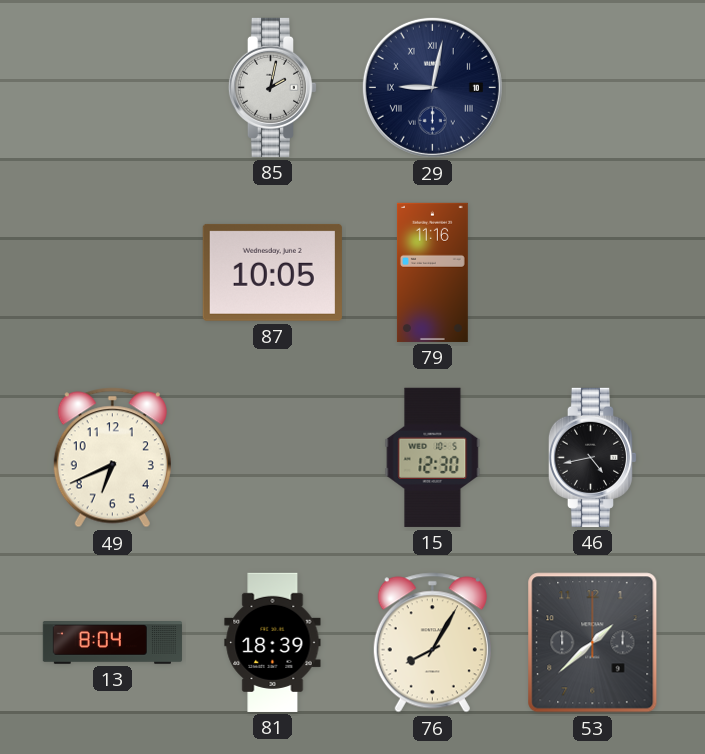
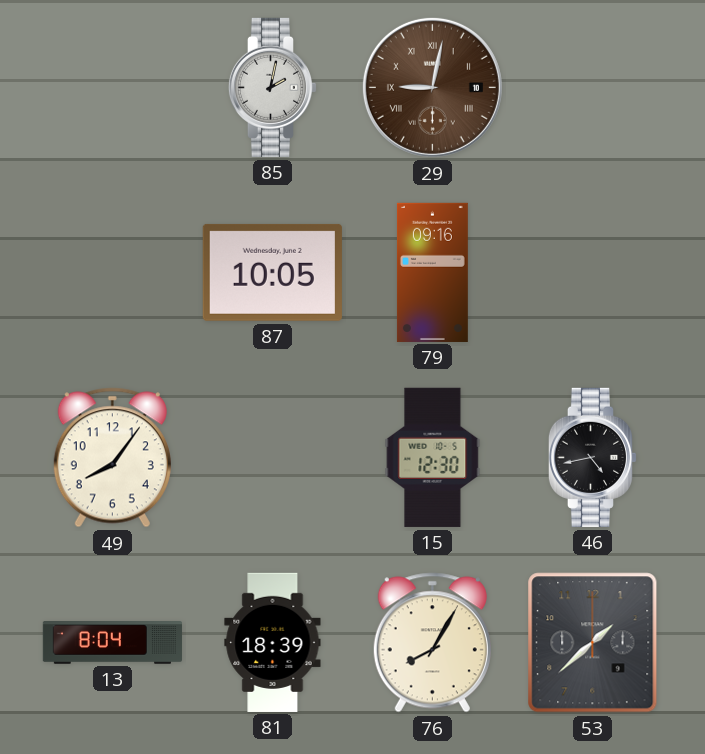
29 dial: navy -> brown
79: 11:16 -> 09:16
49: 6:41 -> 8:06
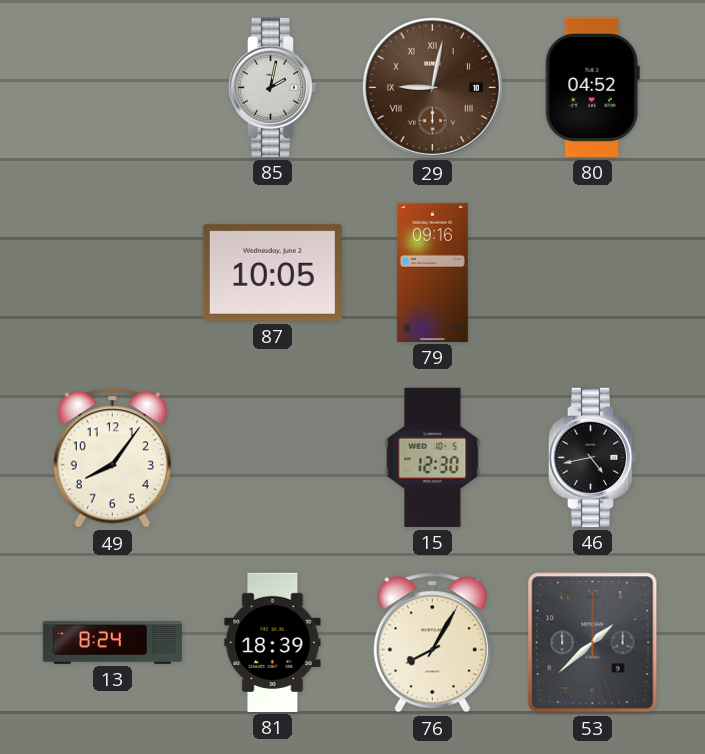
80: none -> 04:52
13: 8:04 -> 8:24
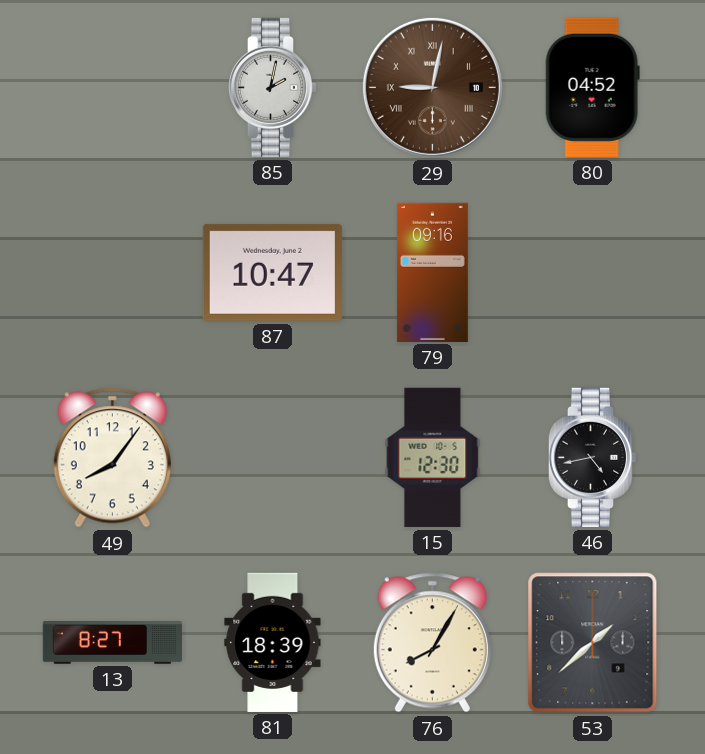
87: 10:05 -> 10:47
13: 8:24 -> 8:27
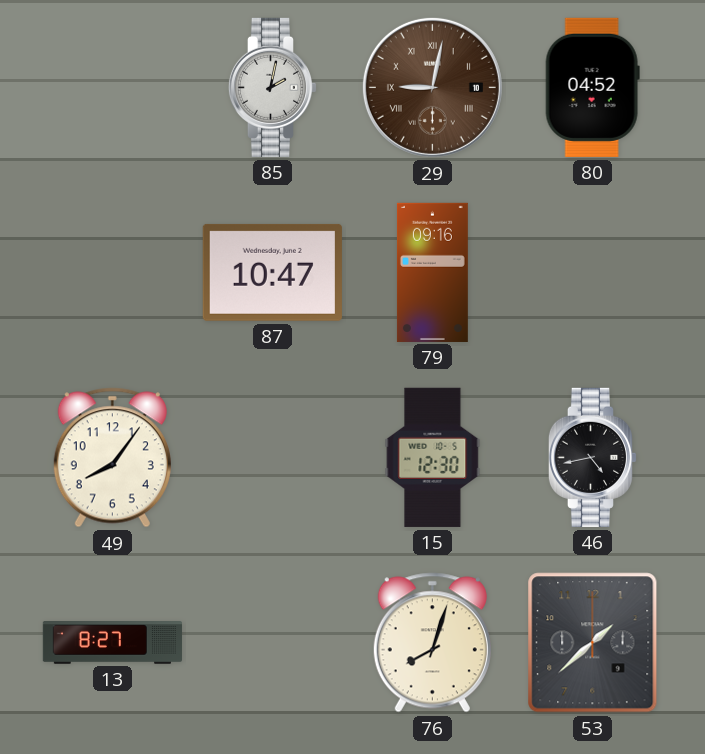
81: 18:39 -> none
76: 8:05 -> 8:03
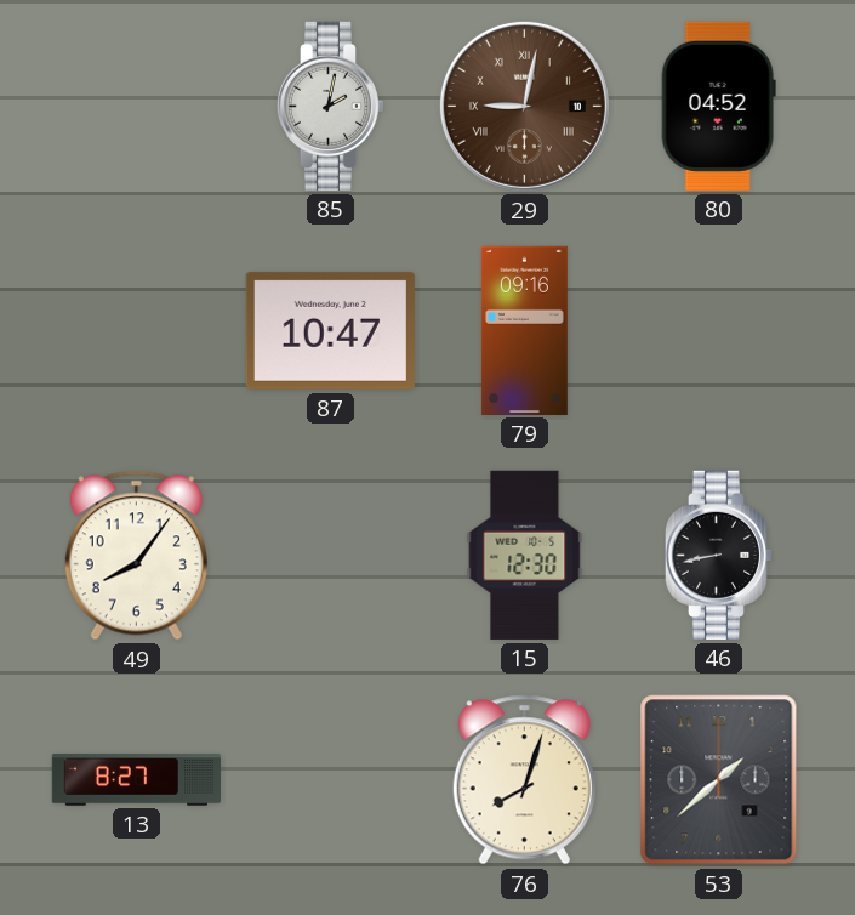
46: 4:43 -> 8:43
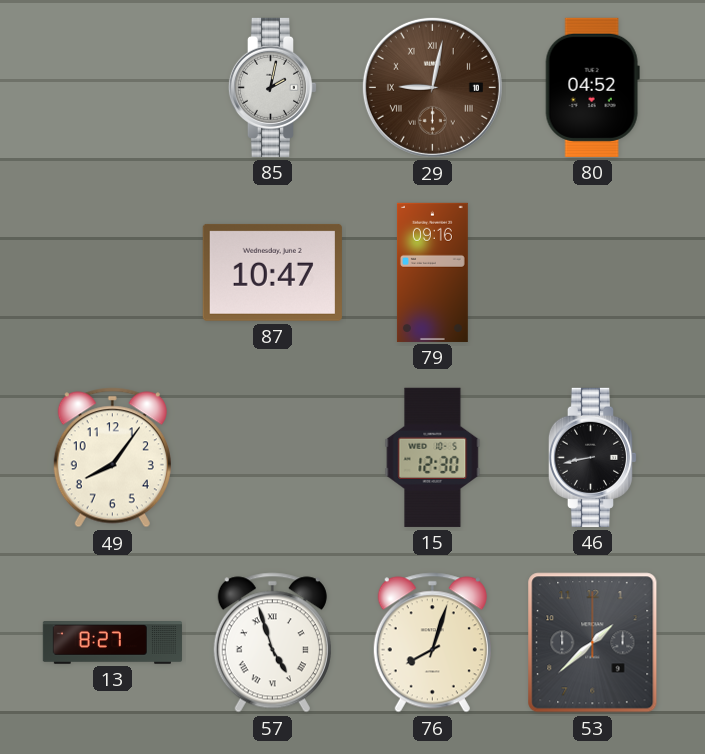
57: none -> 4:57
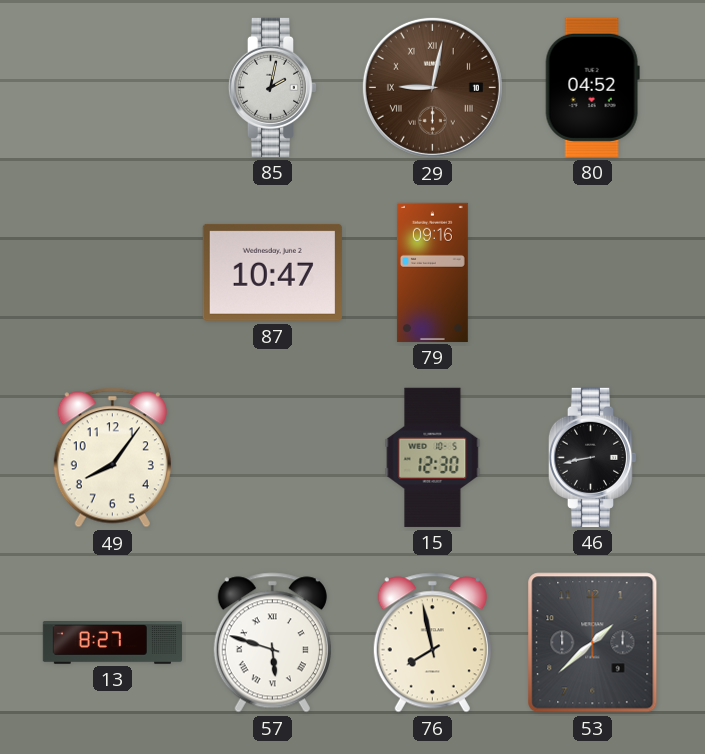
57: 4:57 -> 5:48
76: 8:03 -> 7:58
